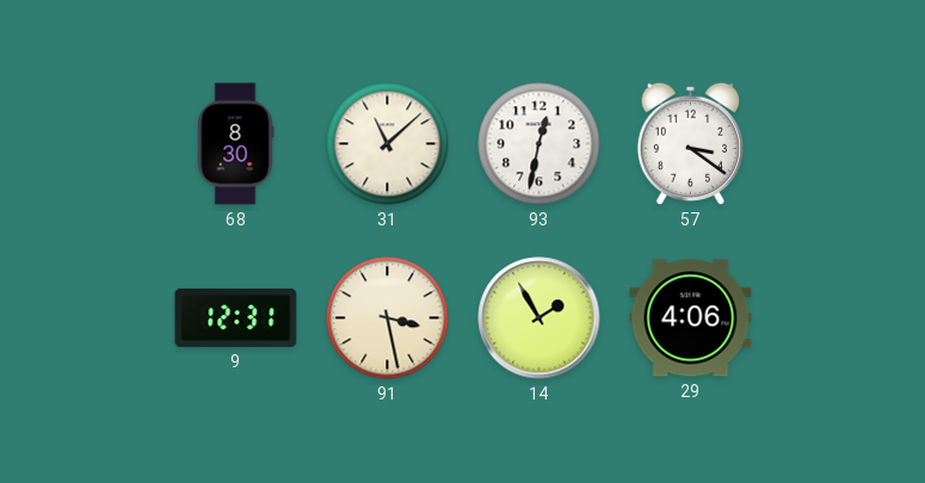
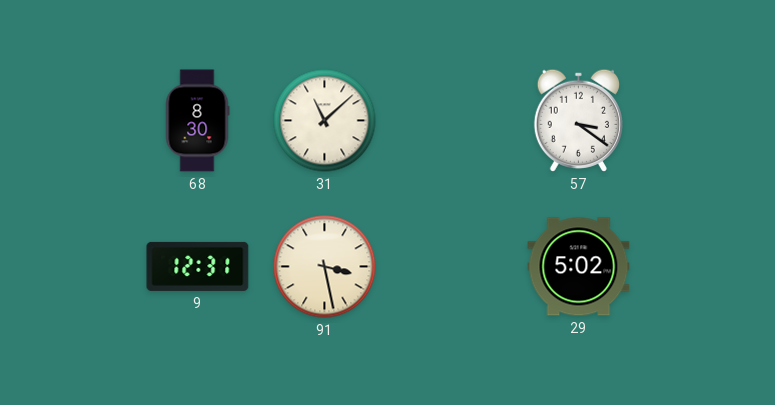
93: 12:32 -> none
14: 1:55 -> none
29: 4:06 -> 5:02
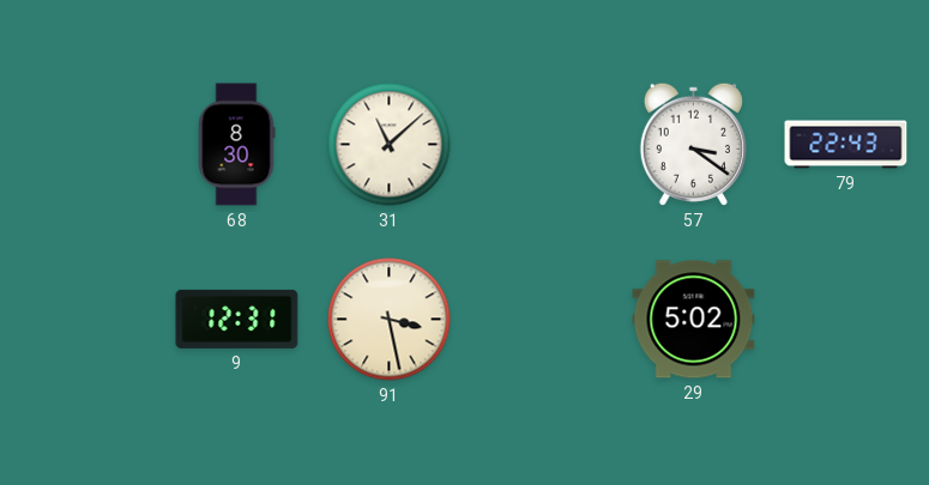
79: none -> 22:43
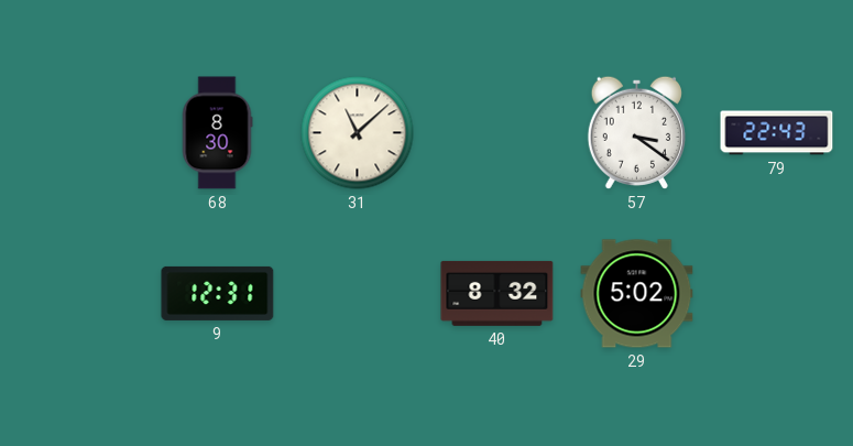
91: 3:28 -> none
40: none -> 8:32
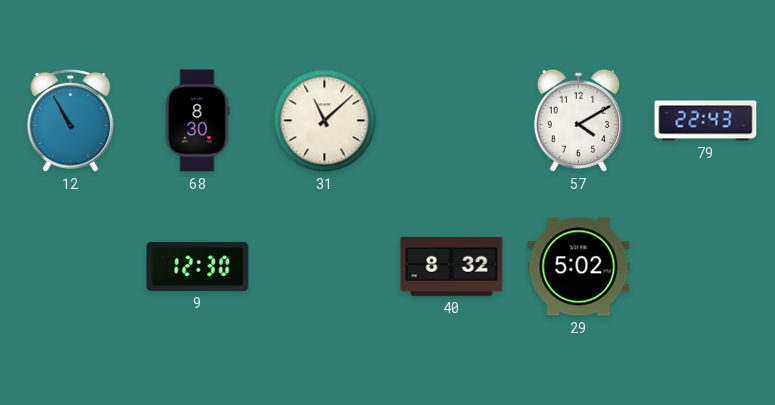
12: none -> 10:55
57: 3:21 -> 4:10
9: 12:31 -> 12:30
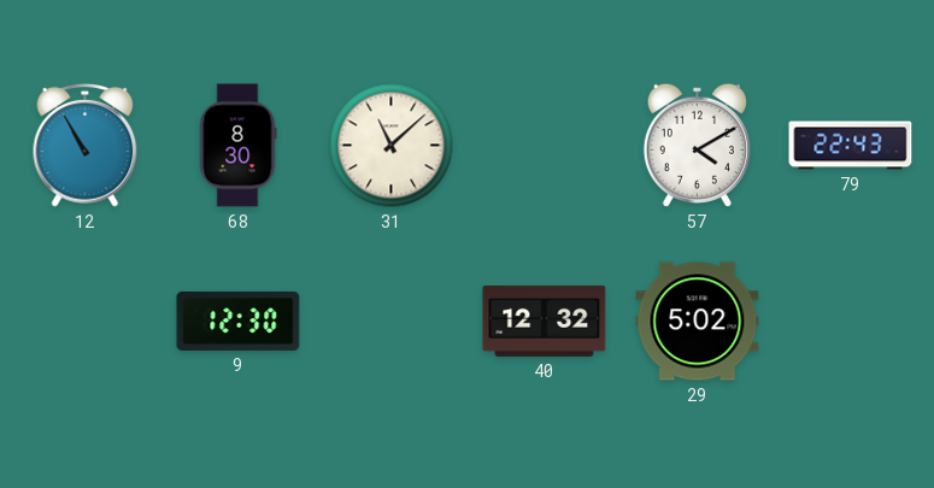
40: 8:32 -> 12:32
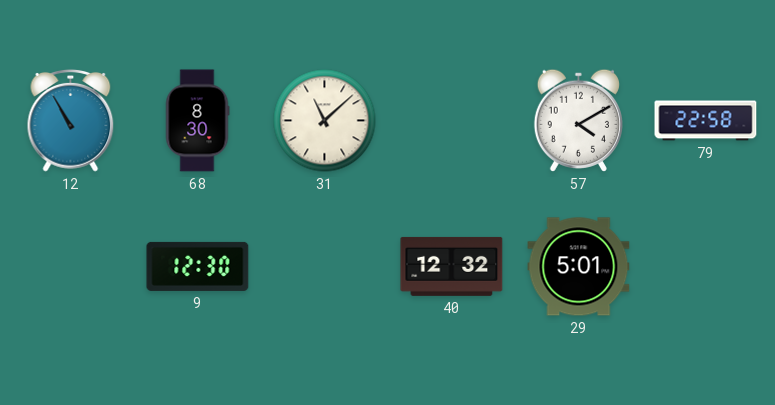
79: 22:43 -> 22:58
29: 5:02 -> 5:01
